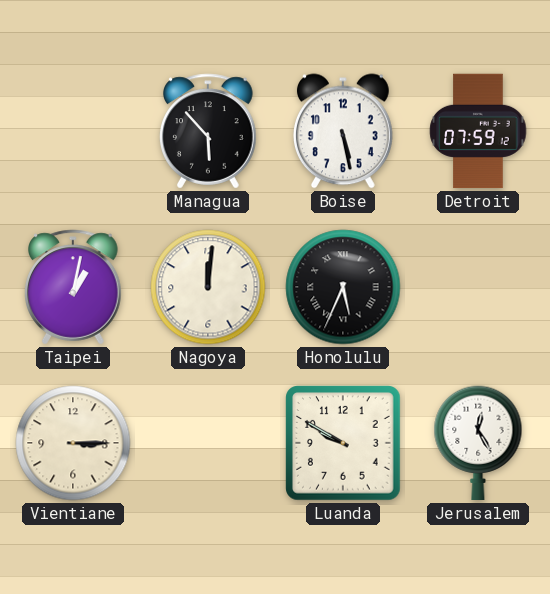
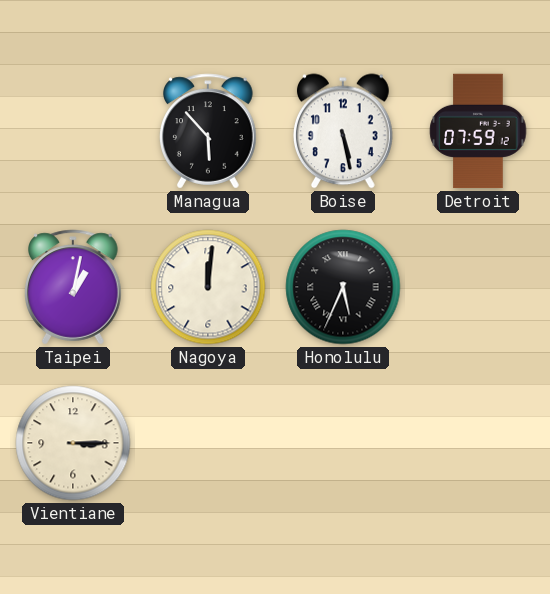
Luanda: 9:50 -> none
Jerusalem: 12:25 -> none
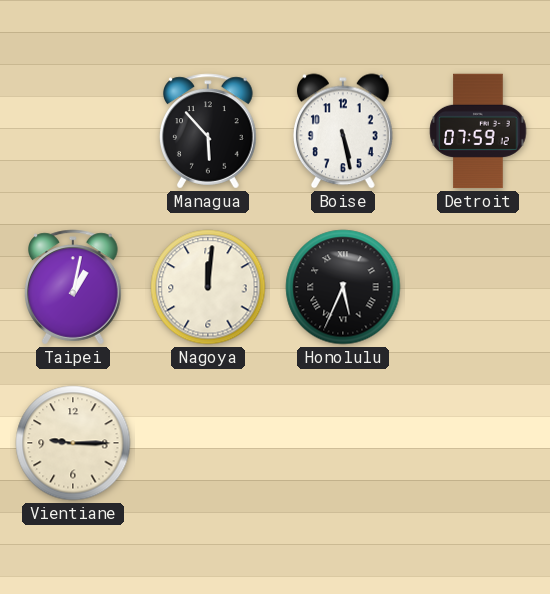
Vientiane: 3:15 -> 9:15
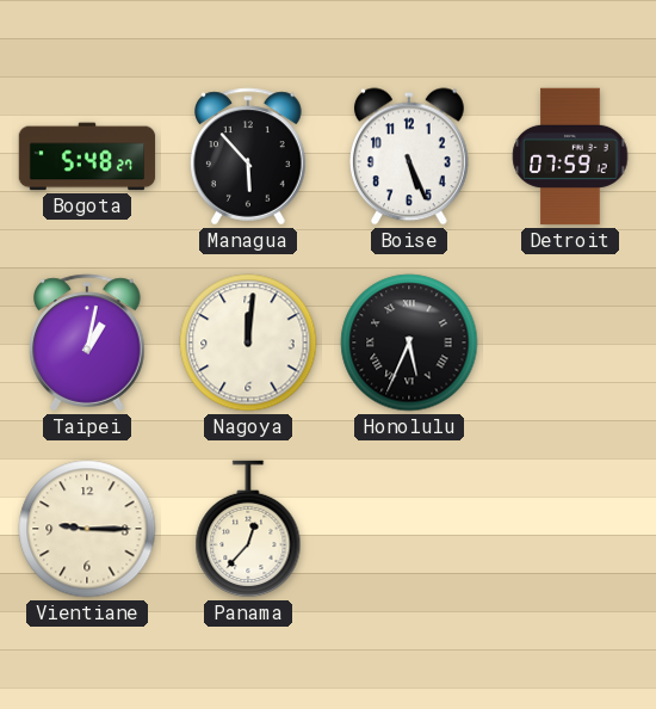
Bogota: none -> 5:48
Boise: 5:28 -> 5:26
Panama: none -> 12:37
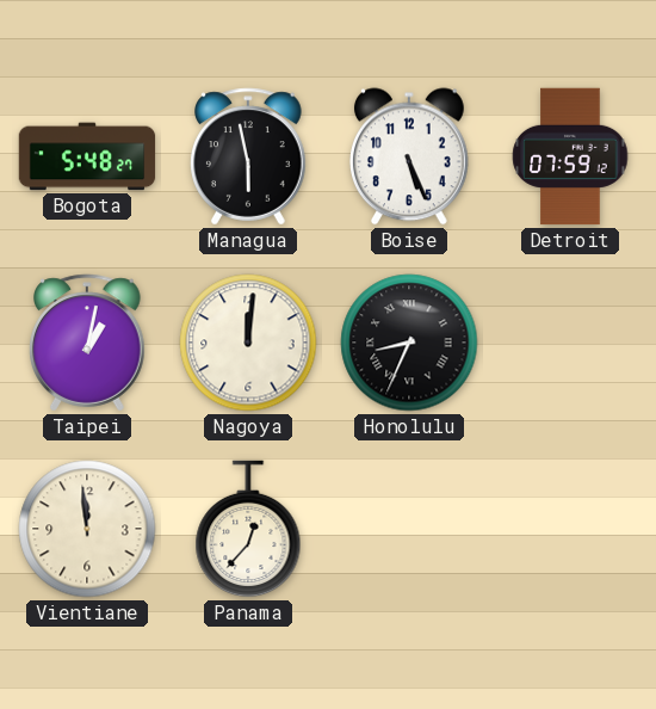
Managua: 5:53 -> 5:58
Honolulu: 5:34 -> 8:34
Vientiane: 9:15 -> 11:59
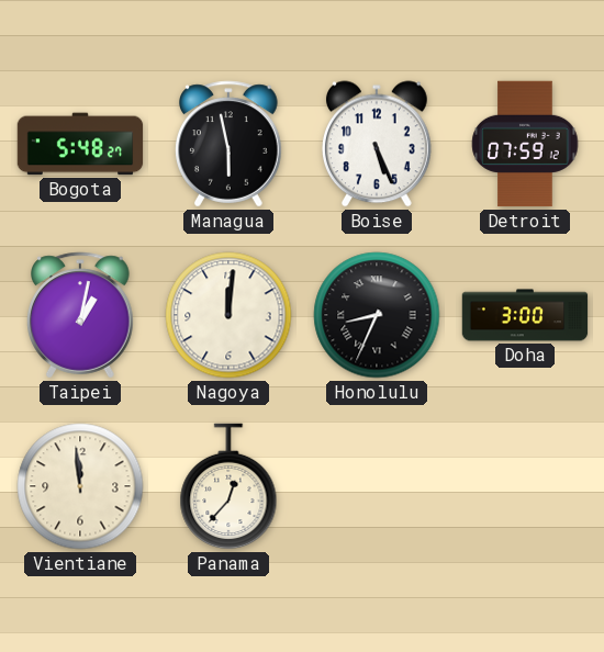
Doha: none -> 3:00
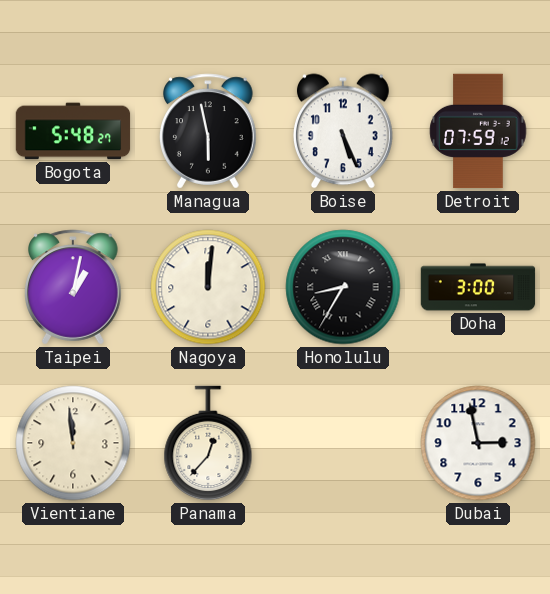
Honolulu: 8:34 -> 8:35
Dubai: none -> 2:58
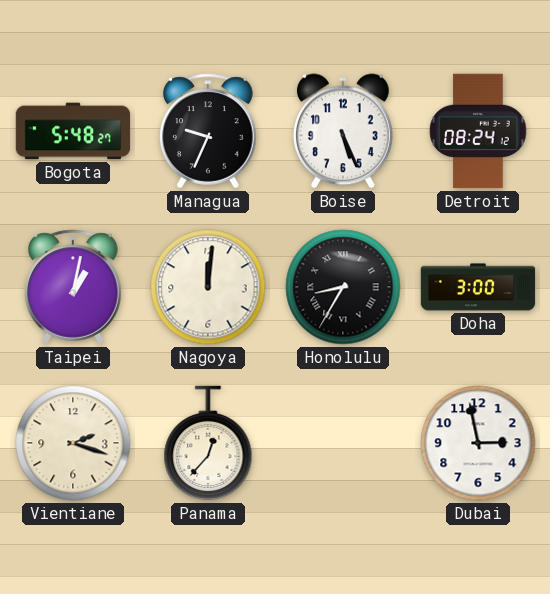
Managua: 5:58 -> 9:34
Detroit: 07:59 -> 08:24
Vientiane: 11:59 -> 2:18
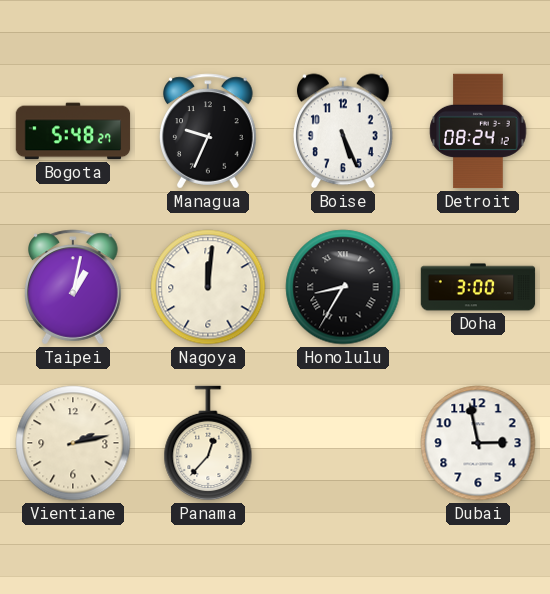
Vientiane: 2:18 -> 2:13
